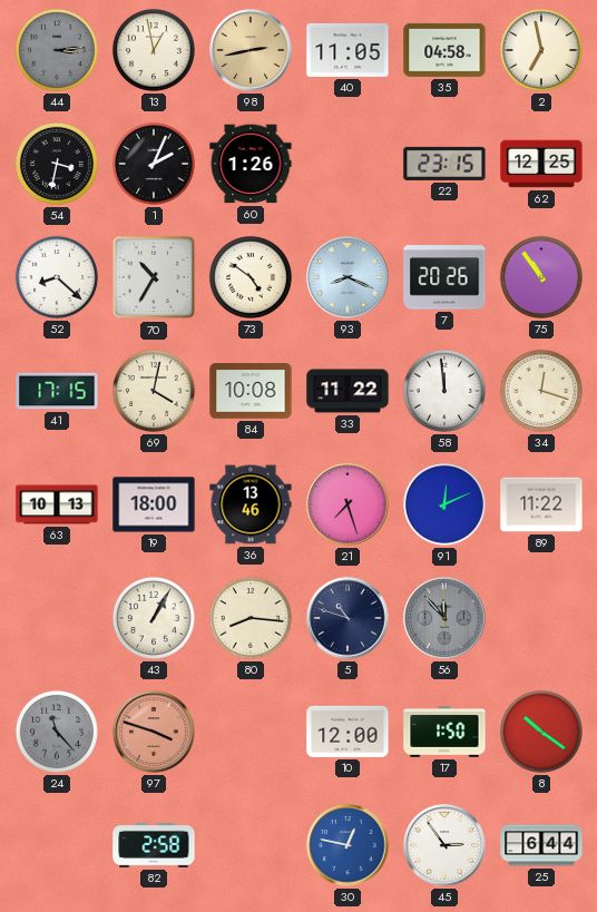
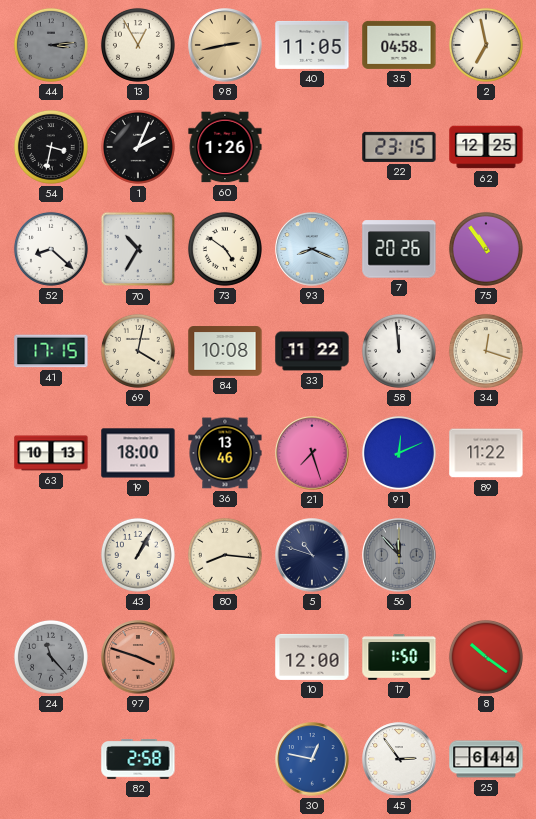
13: 12:58 -> 12:55
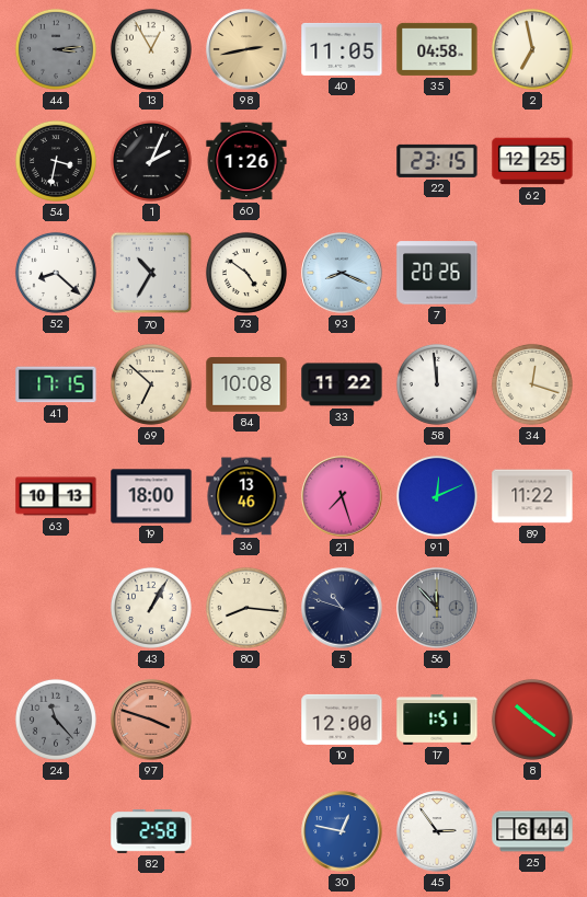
75: 10:54 -> none
69: 4:02 -> 6:52
17: 1:50 -> 1:51
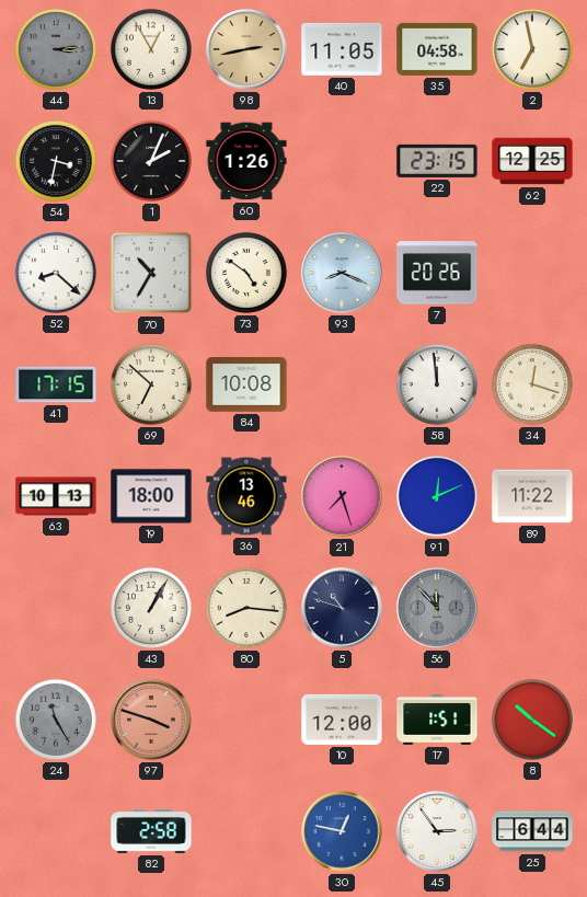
33: 11:22 -> none
24: 11:23 -> 11:25
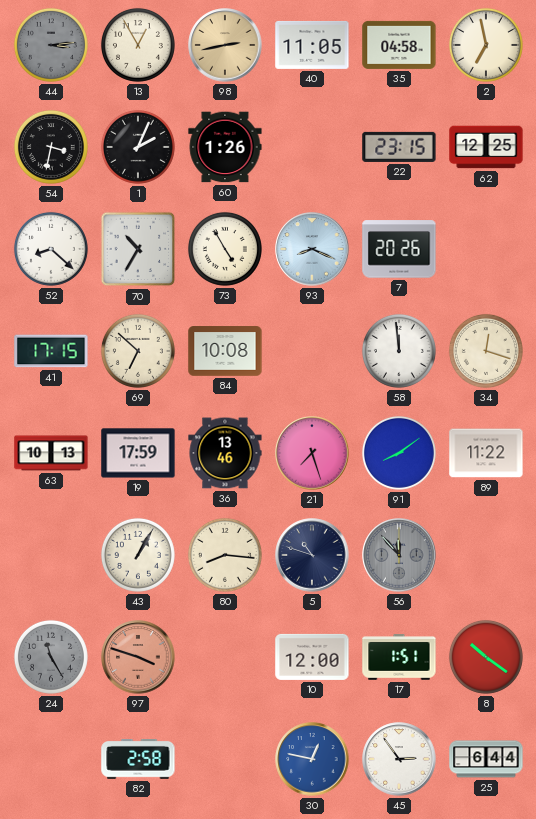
73: 4:51 -> 4:55
19: 18:00 -> 17:59
91: 12:11 -> 8:09
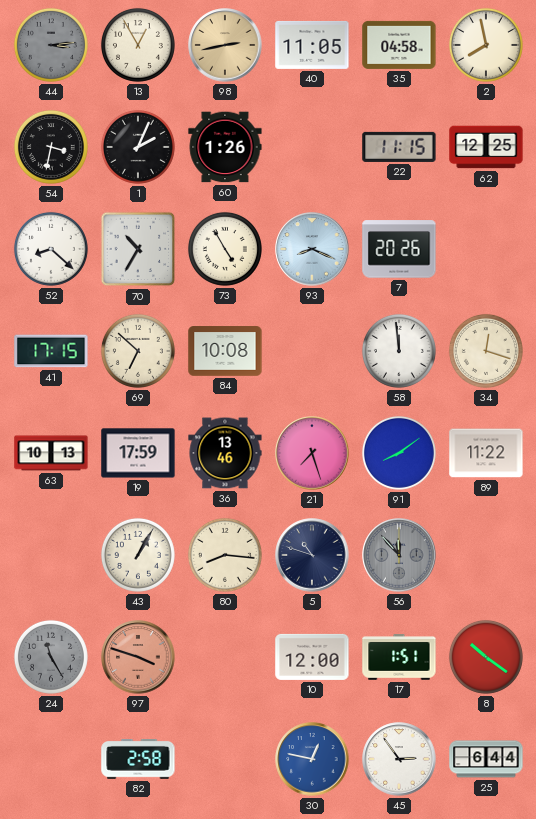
2: 6:58 -> 7:58
22: 23:15 -> 11:15
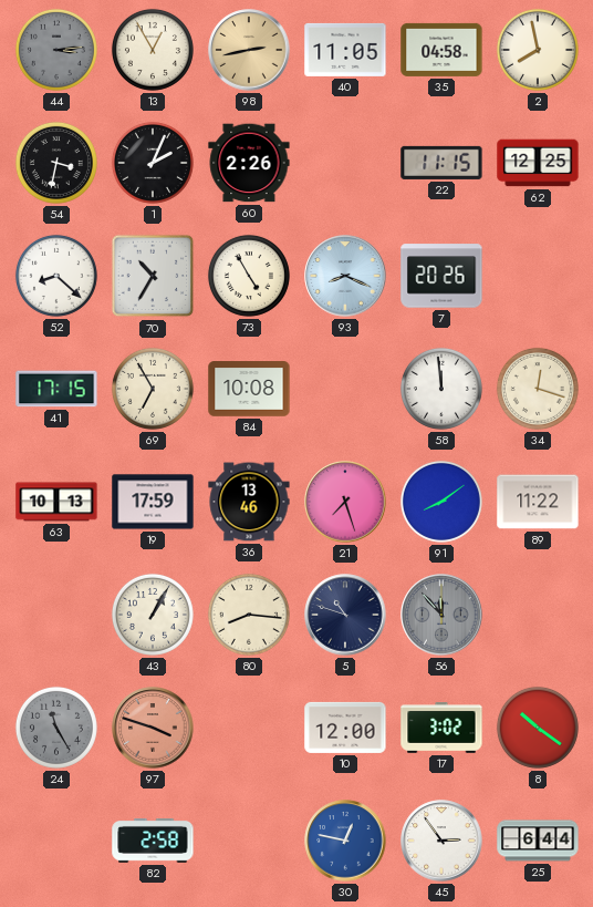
60: 1:26 -> 2:26
69: 6:52 -> 6:55
17: 1:51 -> 3:02
